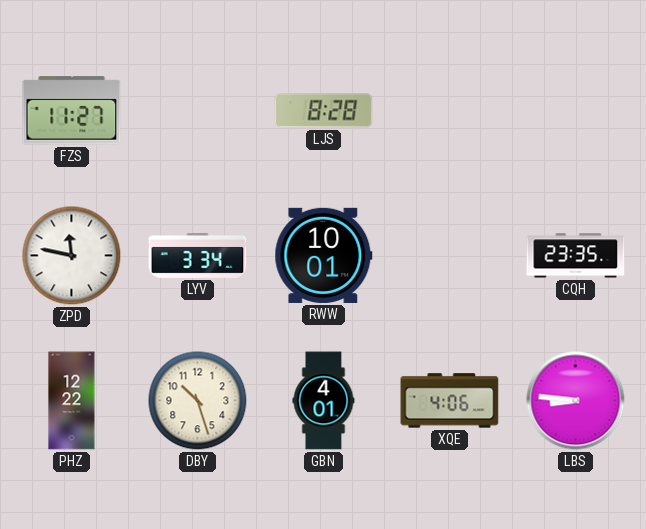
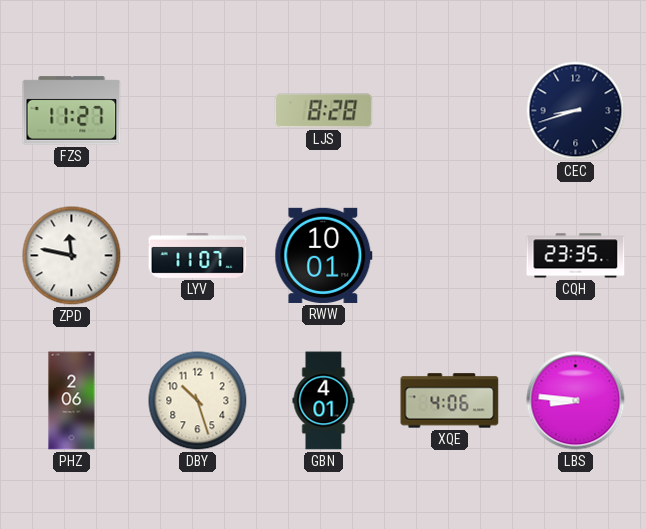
CEC: none -> 8:42
LYV: 3:34 -> 11:07
PHZ: 12:22 -> 2:06
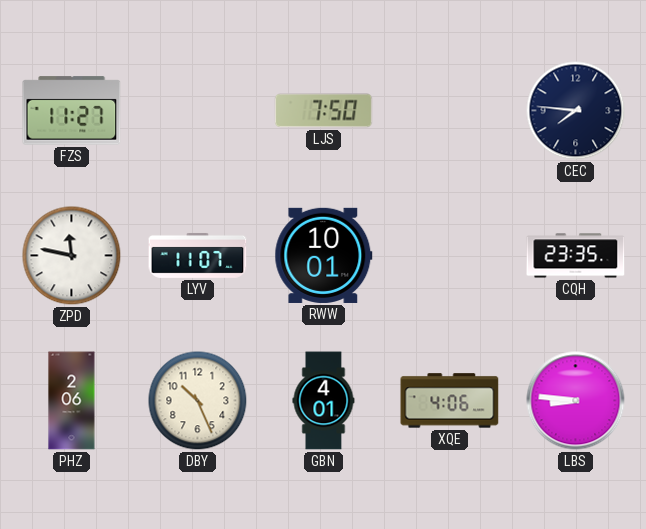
LJS: 8:28 -> 7:50
CEC: 8:42 -> 7:46
DBY: 10:27 -> 10:26
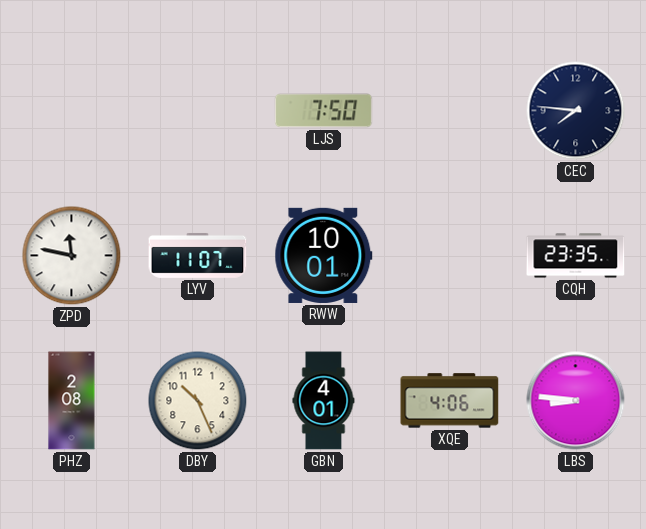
FZS: 11:27 -> none
PHZ: 2:06 -> 2:08
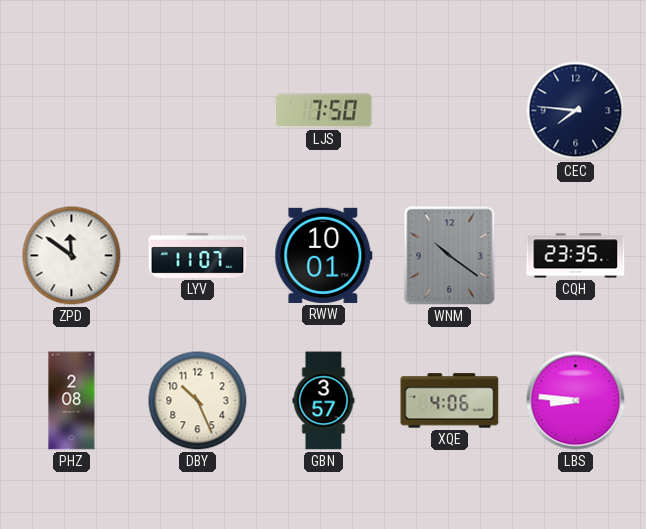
ZPD: 11:47 -> 11:51
WNM: none -> 10:21
GBN: 4:01 -> 3:57
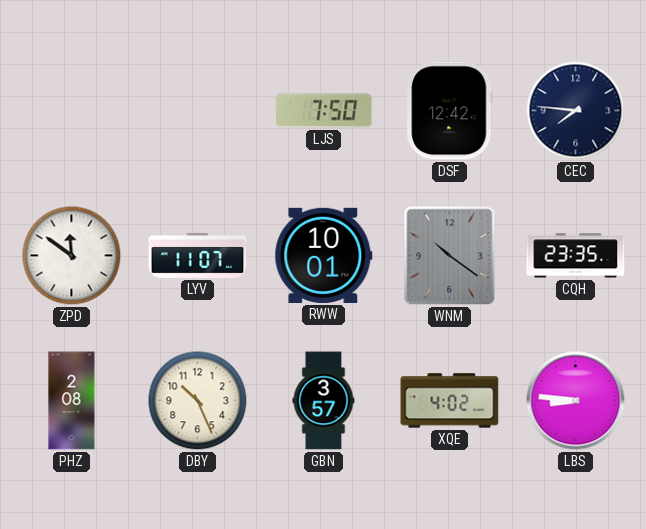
DSF: none -> 12:42
XQE: 4:06 -> 4:02
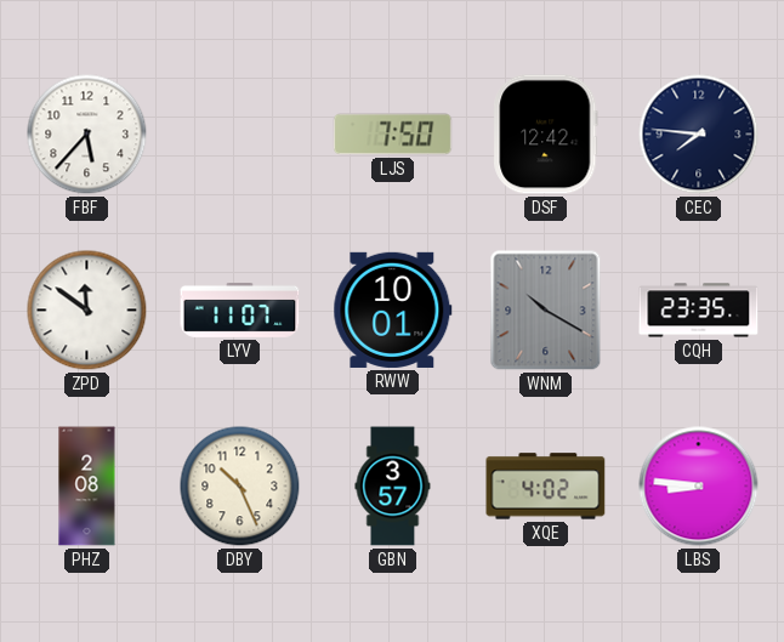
FBF: none -> 5:37
WNM: 10:21 -> 10:20
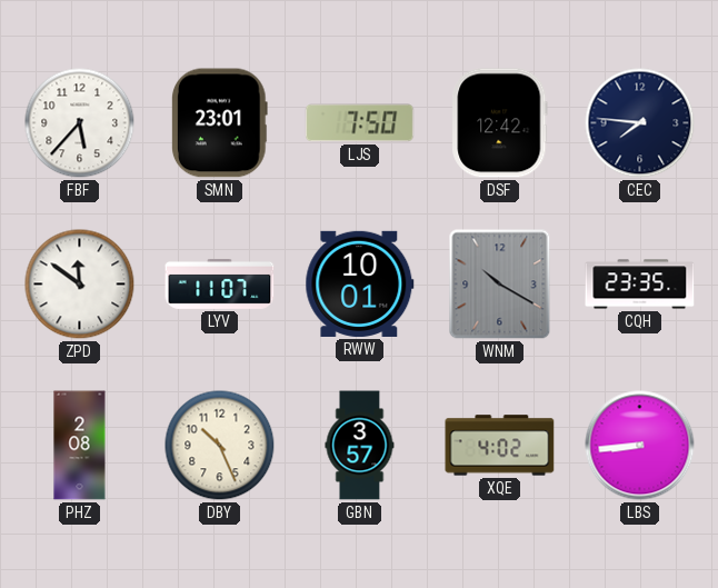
SMN: none -> 23:01
LBS: 8:46 -> 8:44
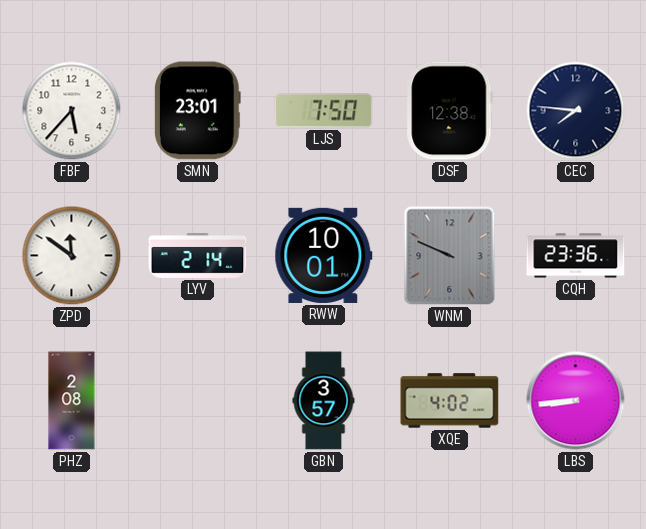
DSF: 12:42 -> 12:38
LYV: 11:07 -> 2:14
WNM: 10:20 -> 9:49
CQH: 23:35 -> 23:36
DBY: 10:26 -> none
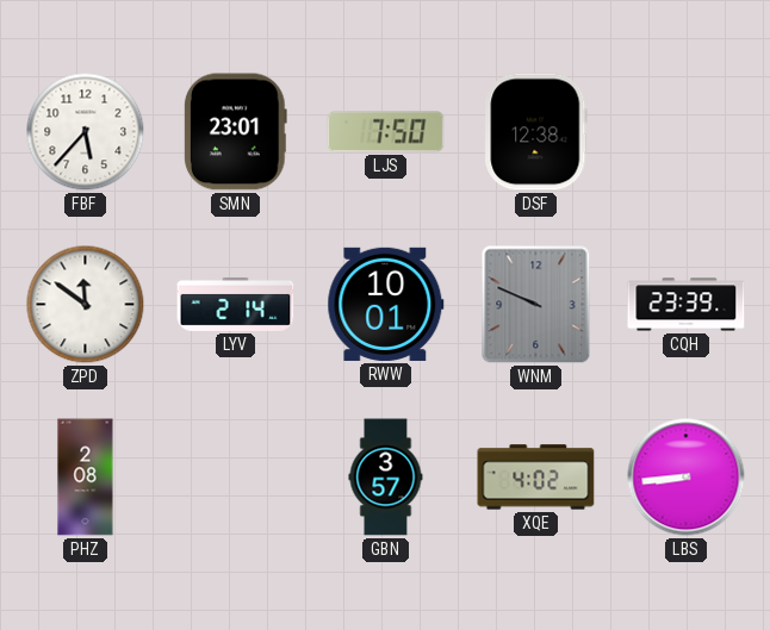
CEC: 7:46 -> none
CQH: 23:36 -> 23:39
